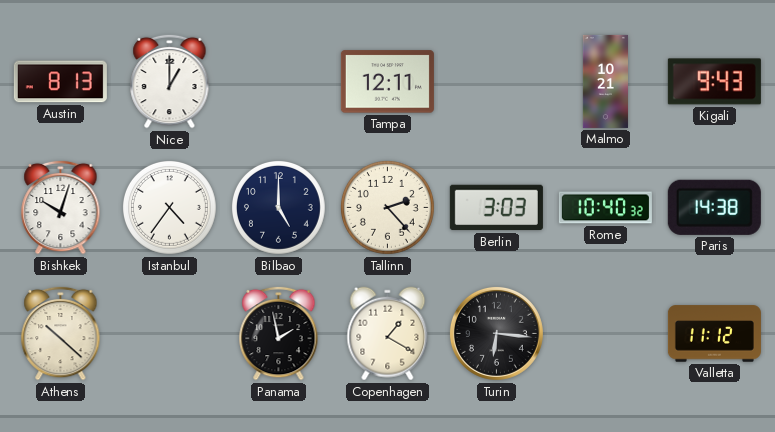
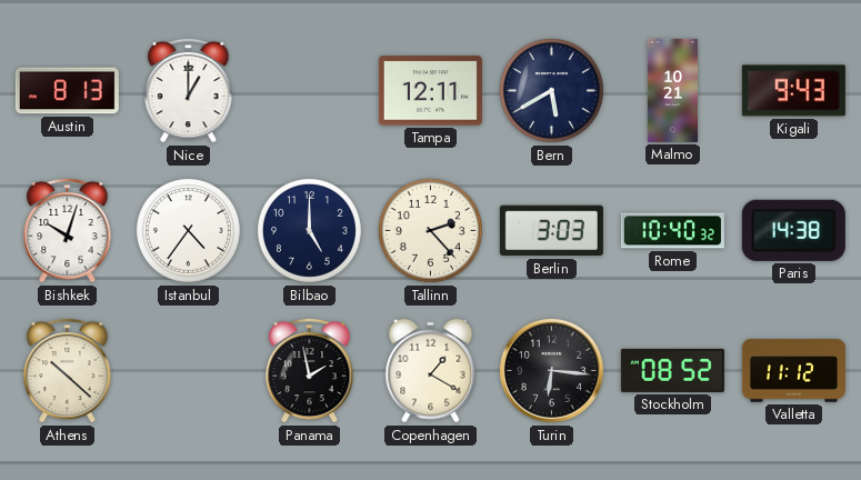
Bern: none -> 5:40
Stockholm: none -> 08:52
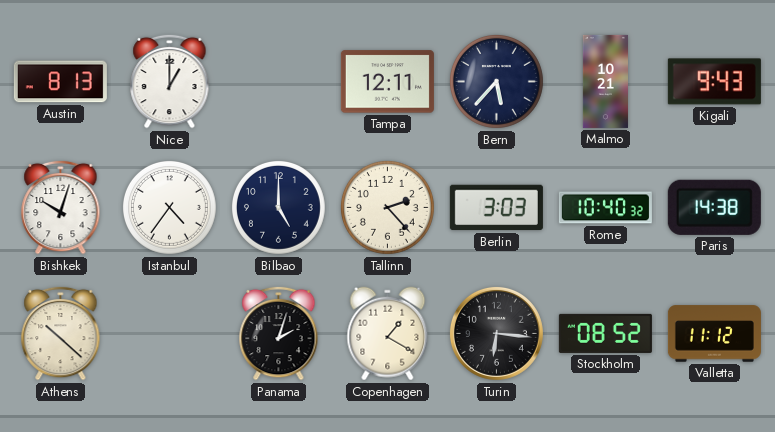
Bern: 5:40 -> 5:37
Panama: 1:58 -> 2:03
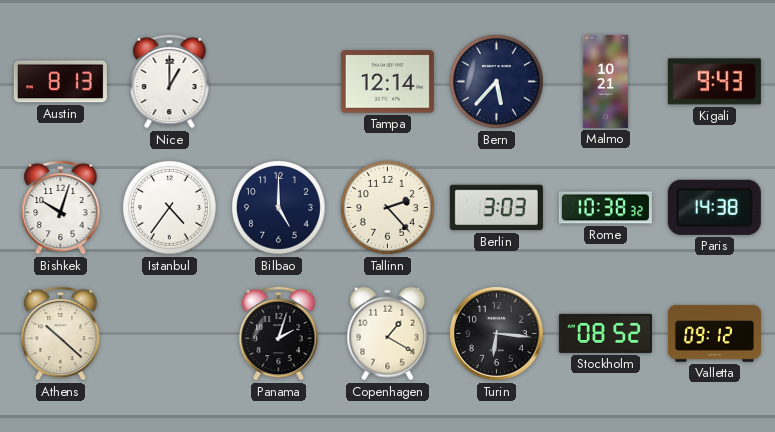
Tampa: 12:11 -> 12:14
Rome: 10:40 -> 10:38
Valletta: 11:12 -> 09:12
